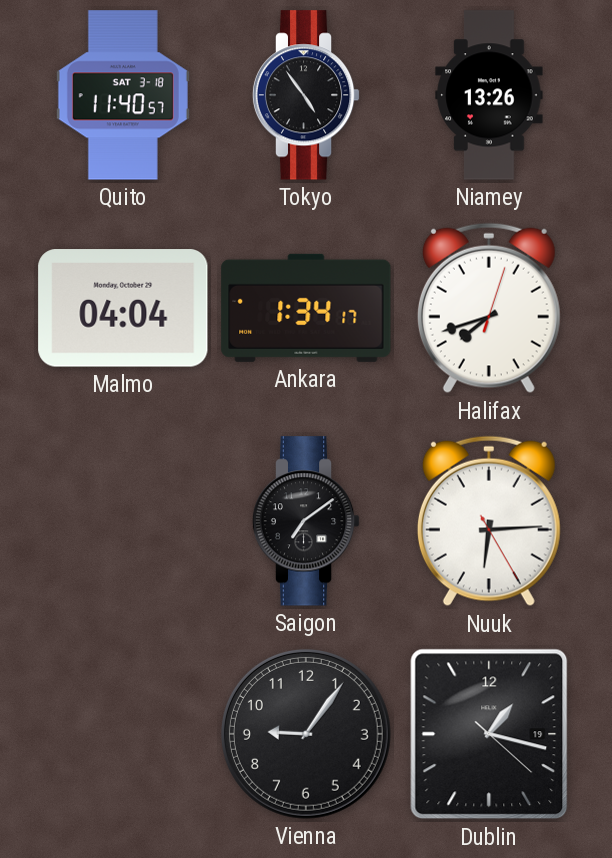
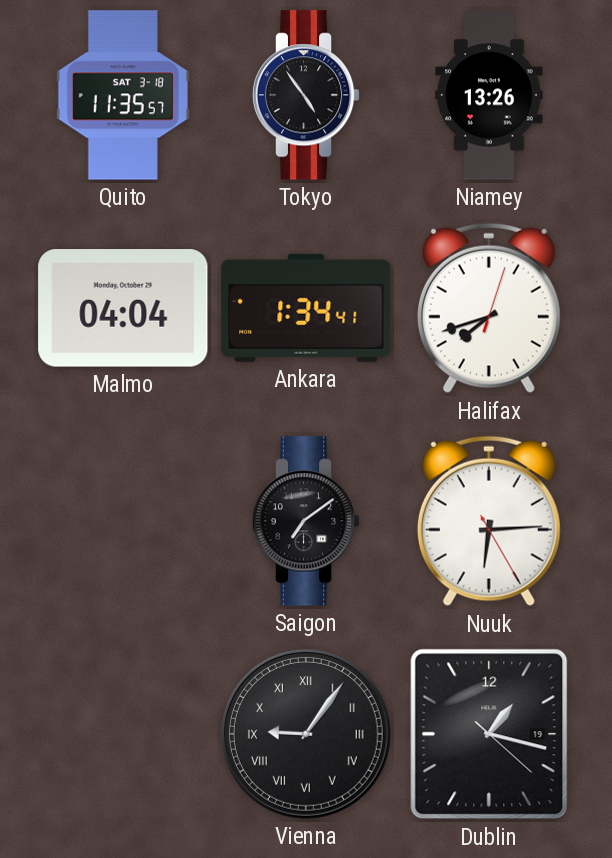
Quito: 11:40 -> 11:35
Ankara: 1:34:17 -> 1:34:41
Vienna numerals: Arabic -> Roman
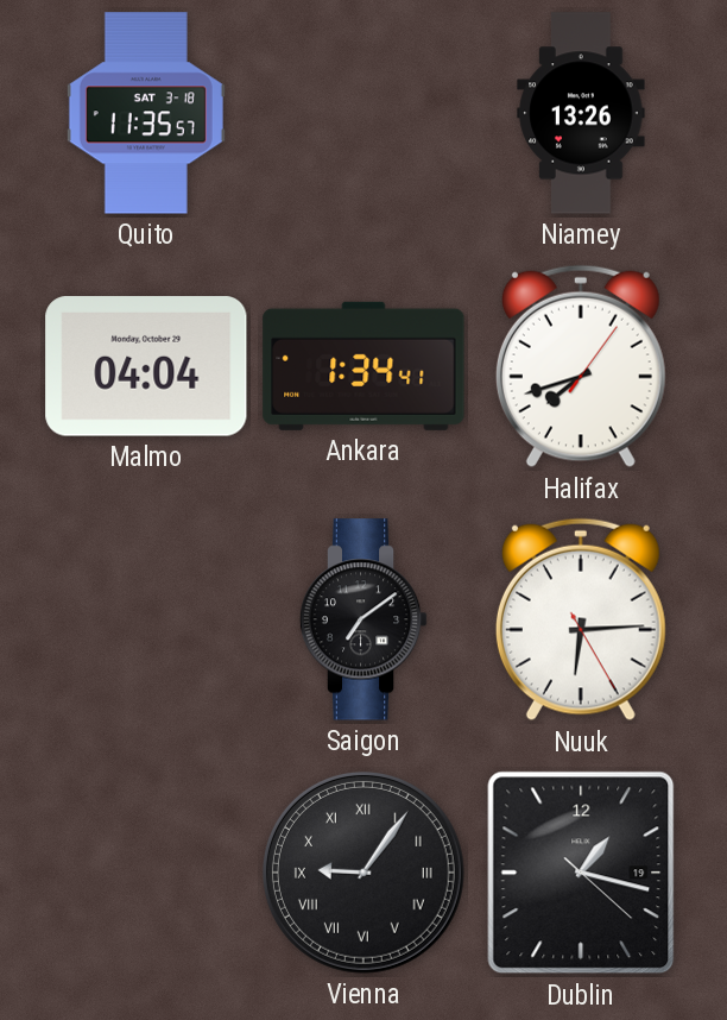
Tokyo: 4:54 -> none
Halifax: 7:42:03 -> 7:42:06
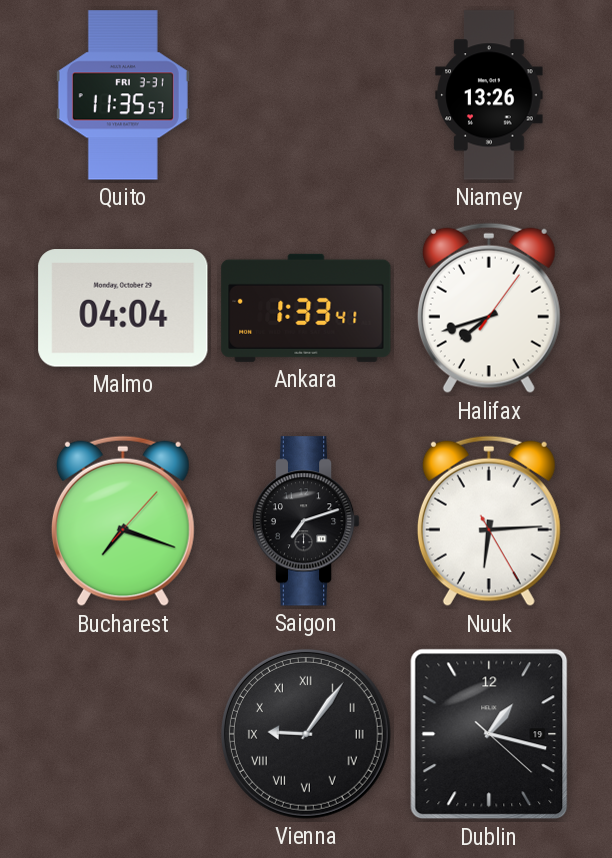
Quito date: SAT 3-18 -> FRI 3-31
Ankara: 1:34 -> 1:33
Bucharest: none -> 7:18
Saigon: 7:09 -> 7:12
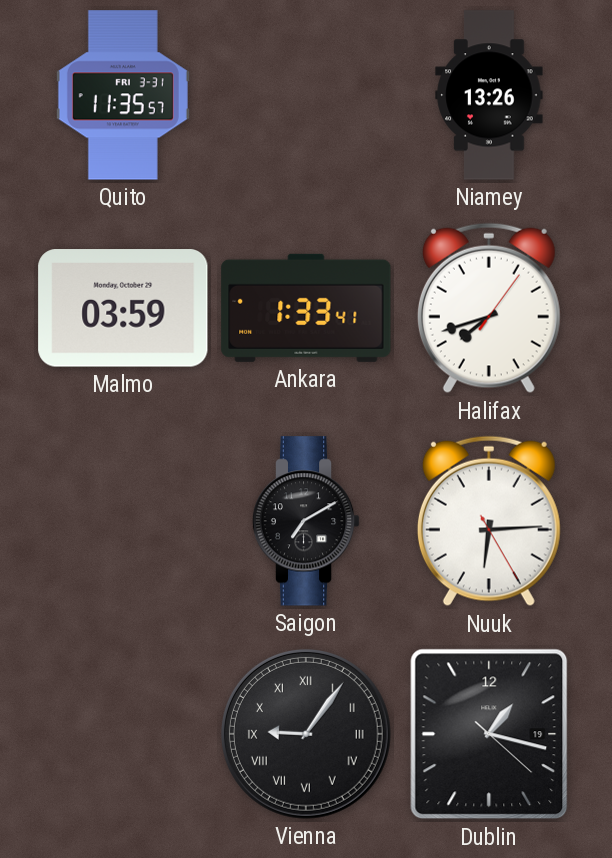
Malmo: 04:04 -> 03:59
Bucharest: 7:18 -> none
Saigon: 7:12 -> 7:10
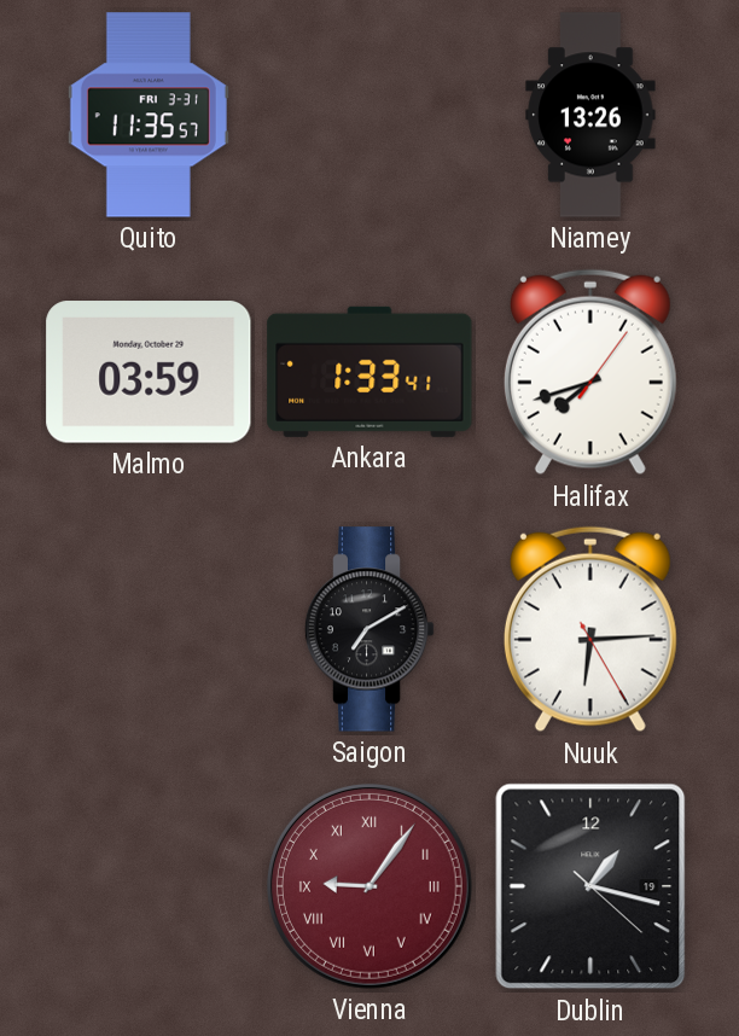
Vienna dial: black -> burgundy
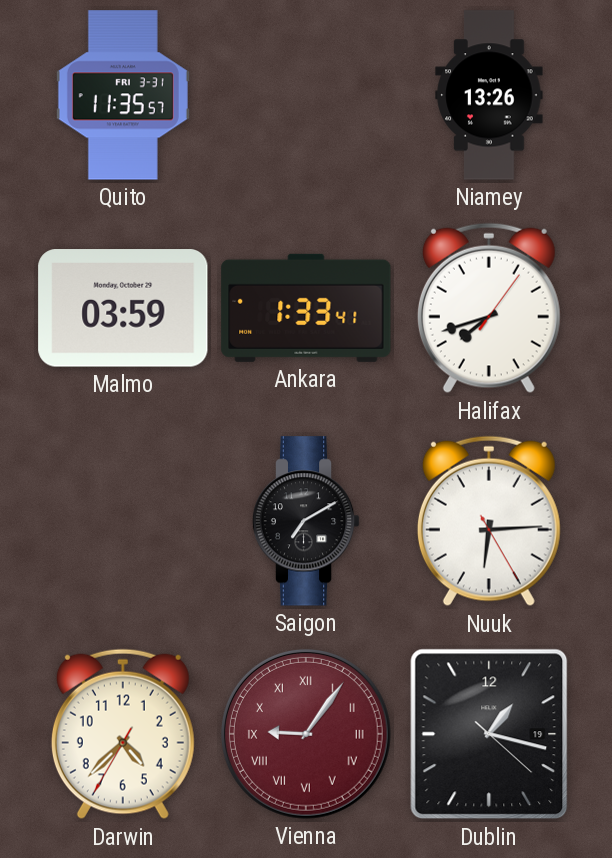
Darwin: none -> 4:37
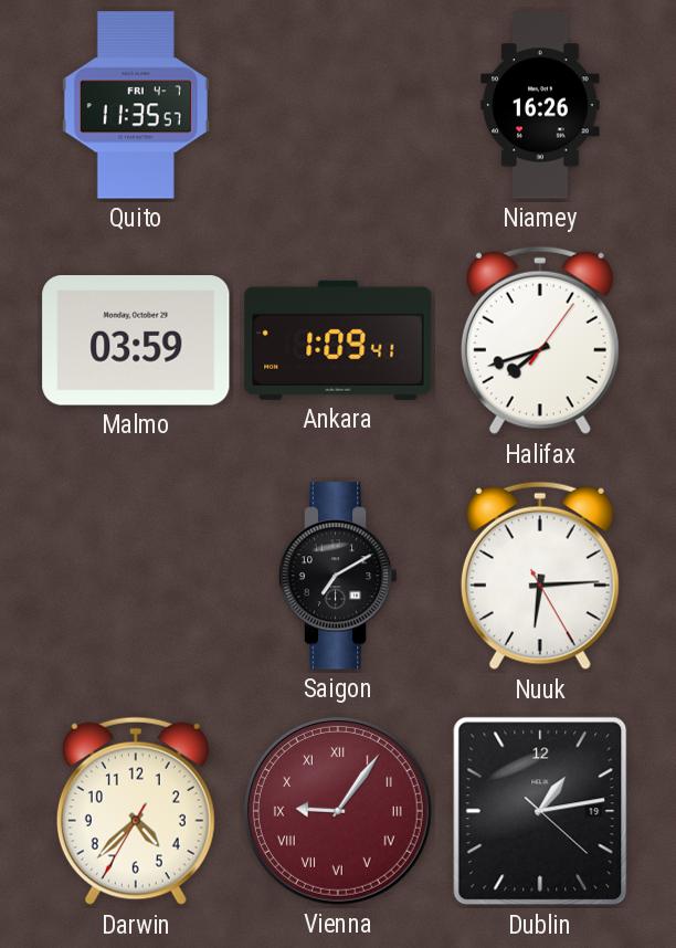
Quito date: FRI 3-31 -> FRI 4-7
Niamey: 13:26 -> 16:26
Ankara: 1:33 -> 1:09
Dublin: 1:17 -> 1:13
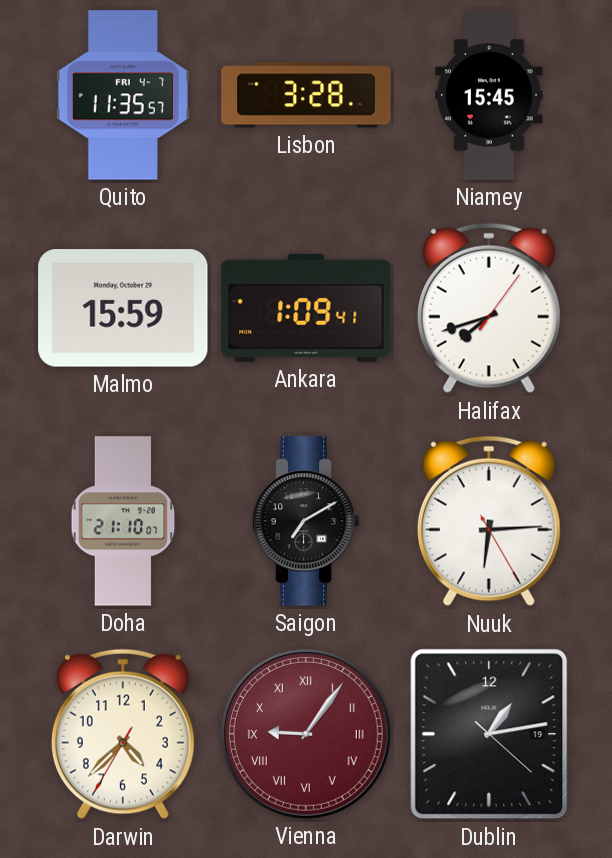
Lisbon: none -> 3:28
Niamey: 16:26 -> 15:45
Malmo: 03:59 -> 15:59
Doha: none -> 21:10
